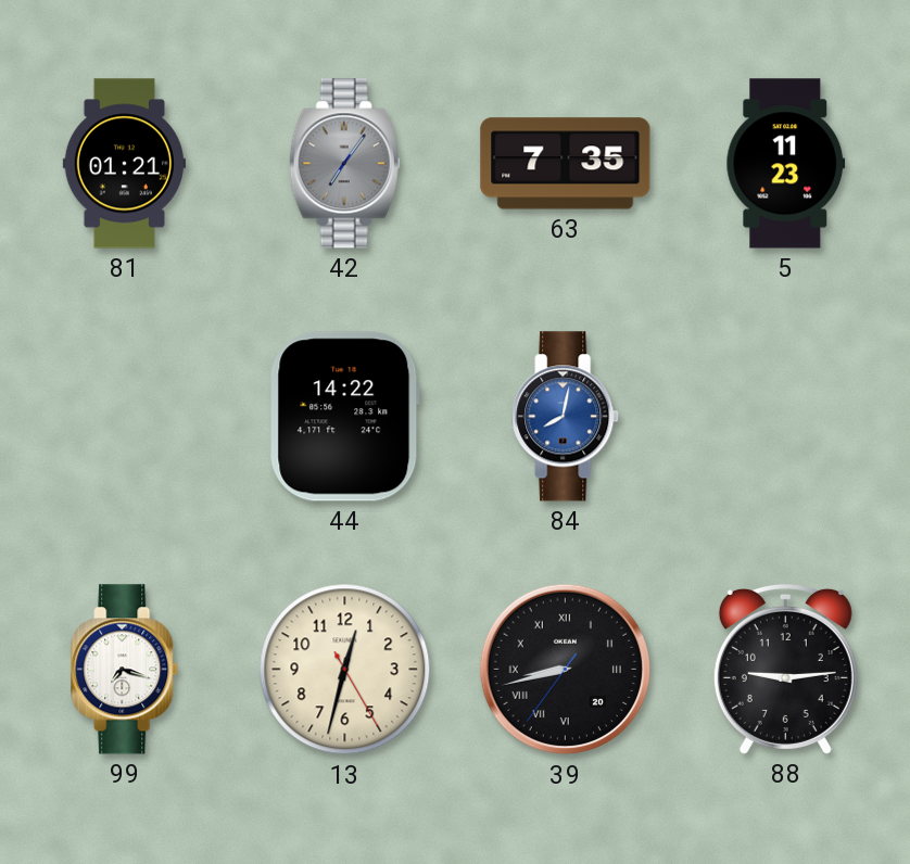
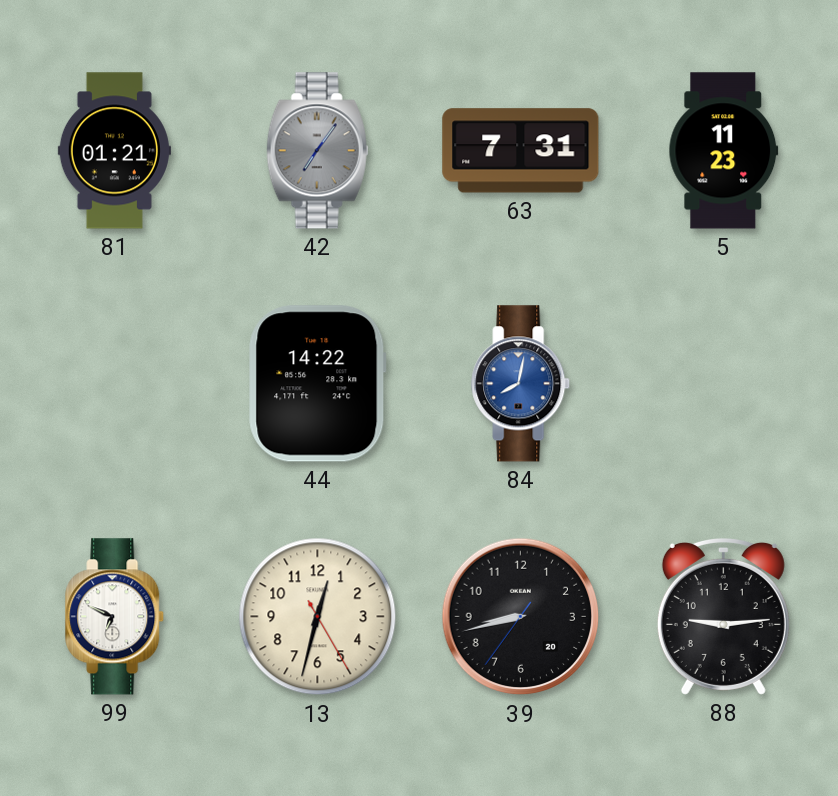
63: 7:35 -> 7:31
99: 7:18 -> 6:49
39 numerals: Roman -> Arabic
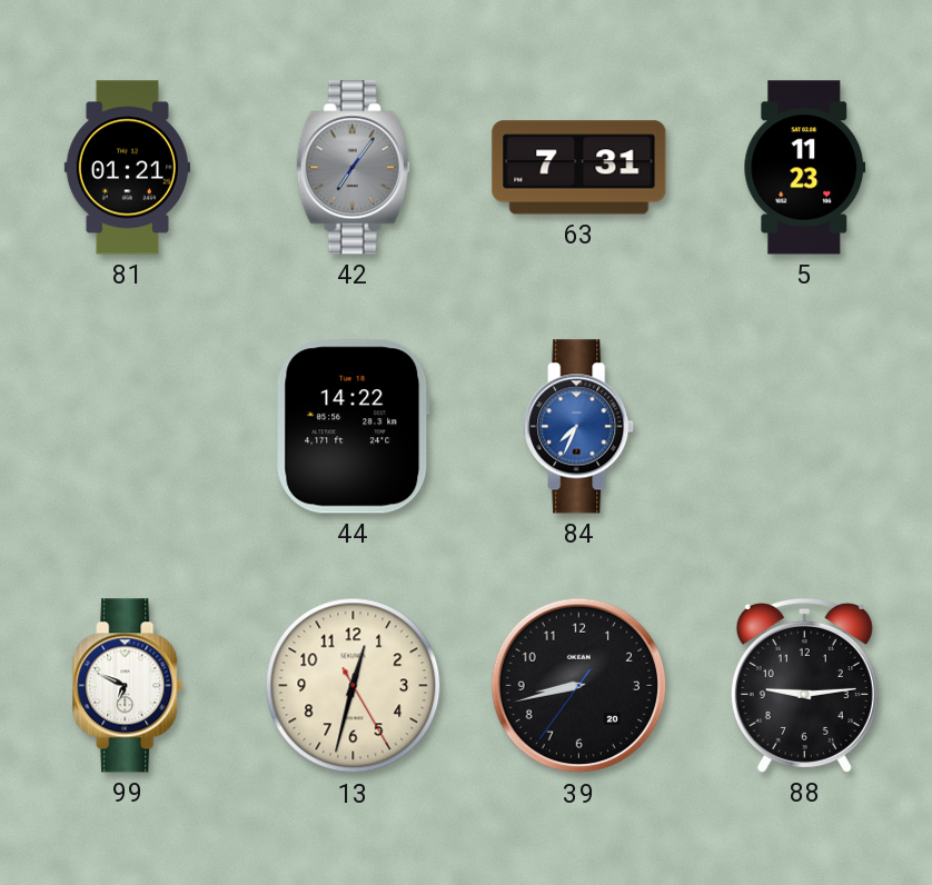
84: 8:02 -> 7:34
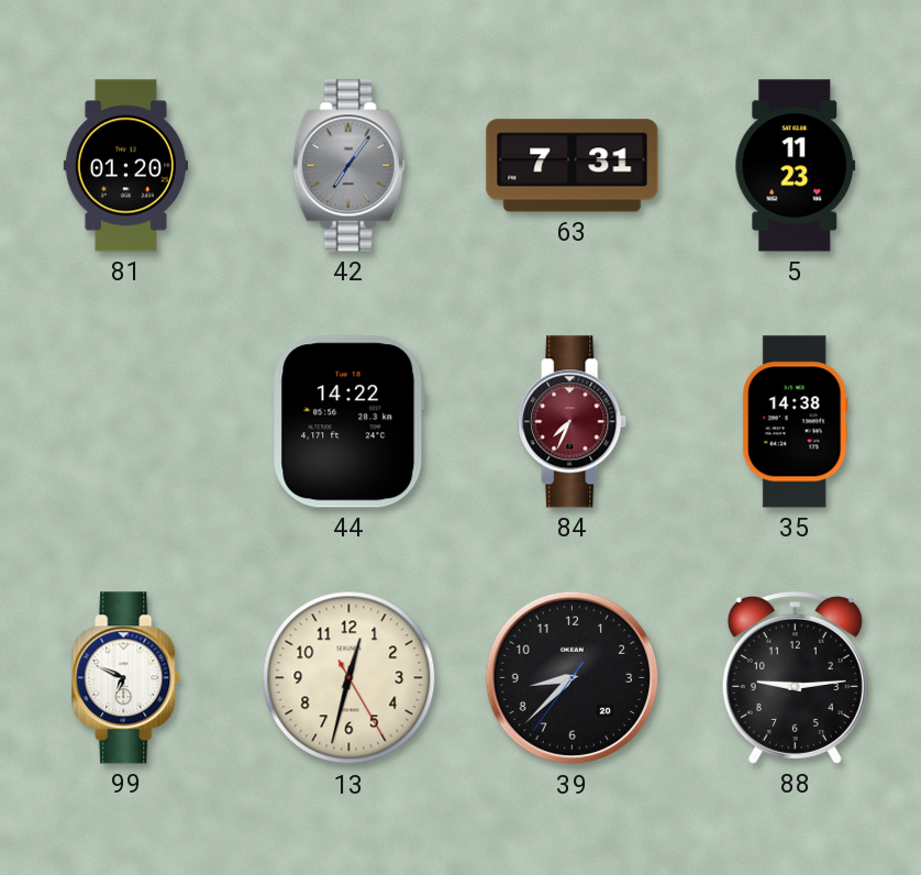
81: 01:21 -> 01:20
84 dial: blue -> burgundy
35: none -> 14:38
39: 8:42 -> 8:37
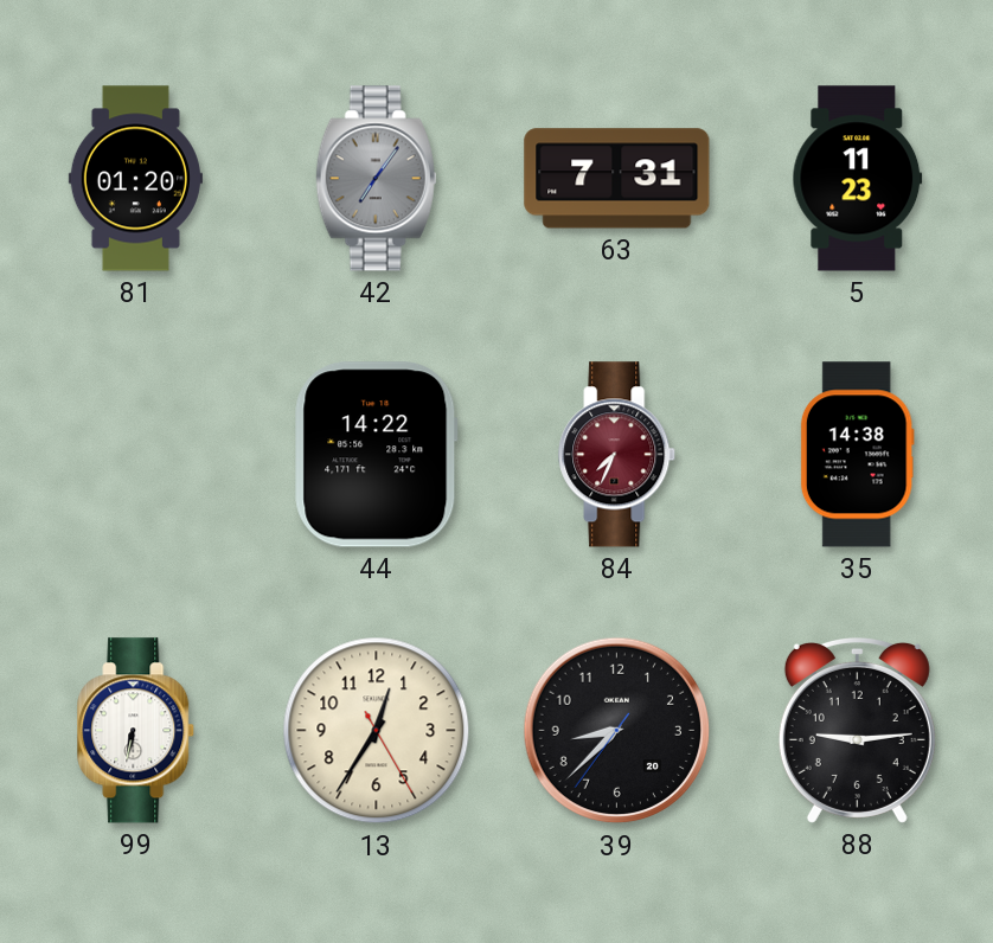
99: 6:49 -> 6:32
13: 12:32 -> 12:35
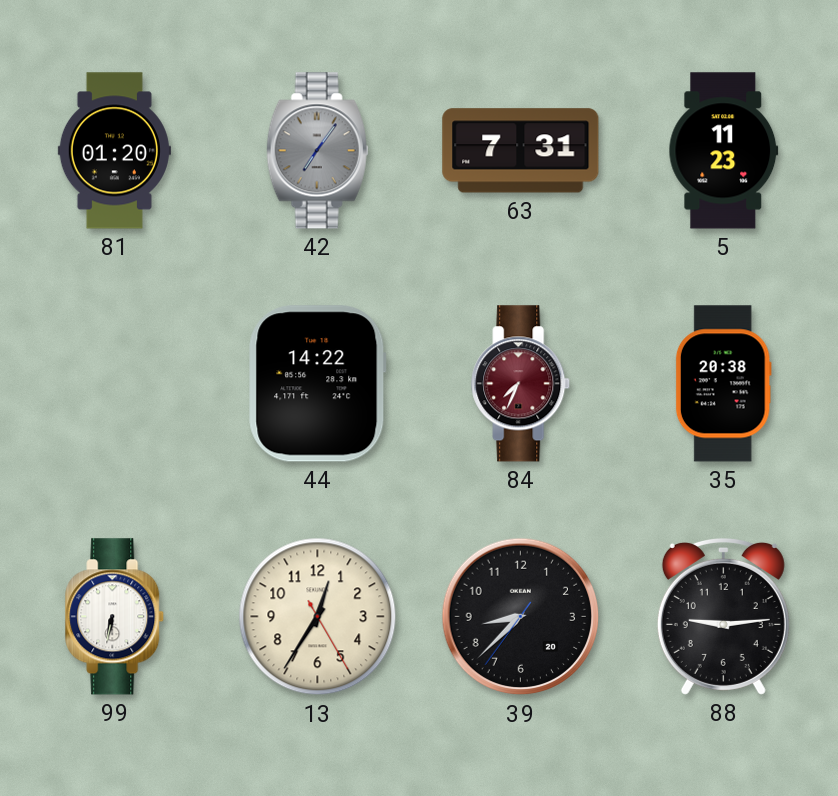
35: 14:38 -> 20:38
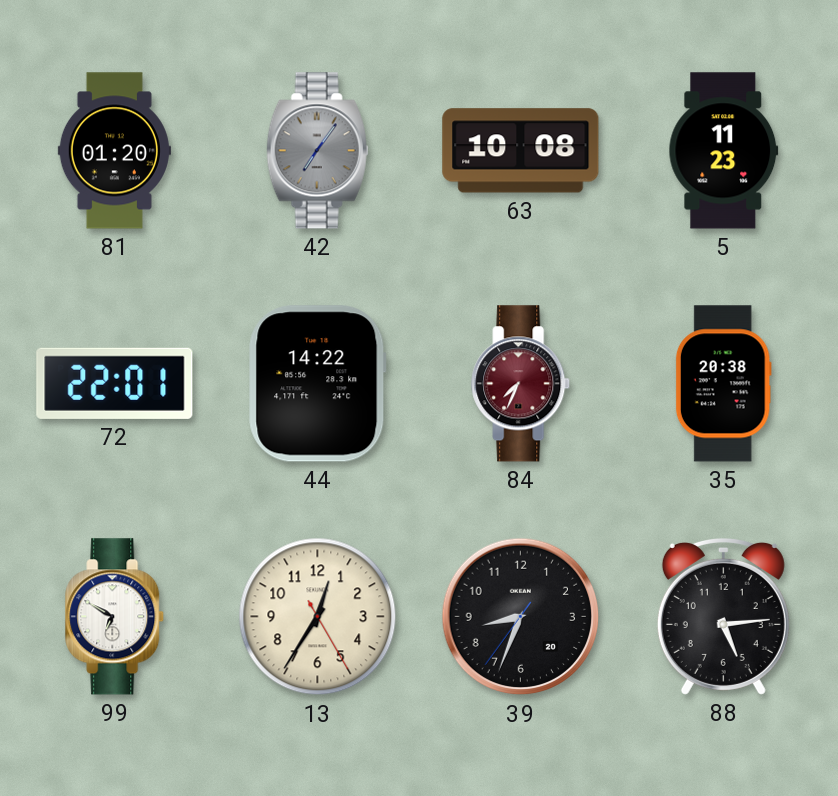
63: 7:31 -> 10:08
72: none -> 22:01
99: 6:32 -> 6:50
39: 8:37 -> 8:33
88: 9:14 -> 5:14
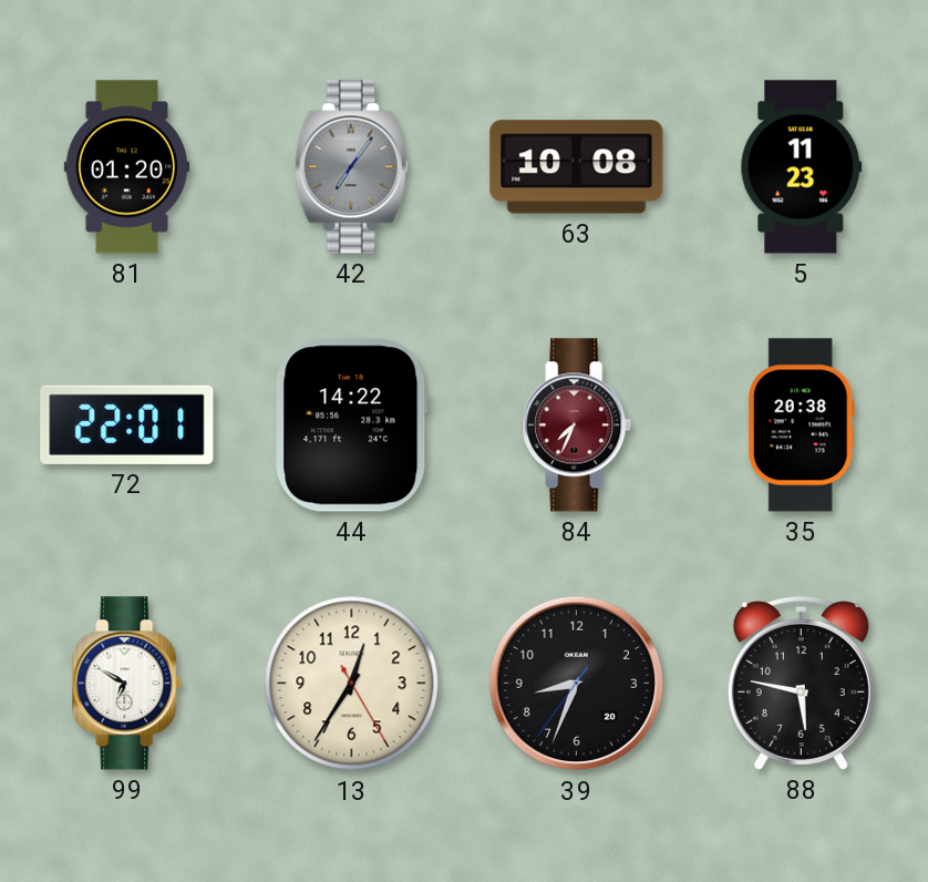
88: 5:14 -> 5:47
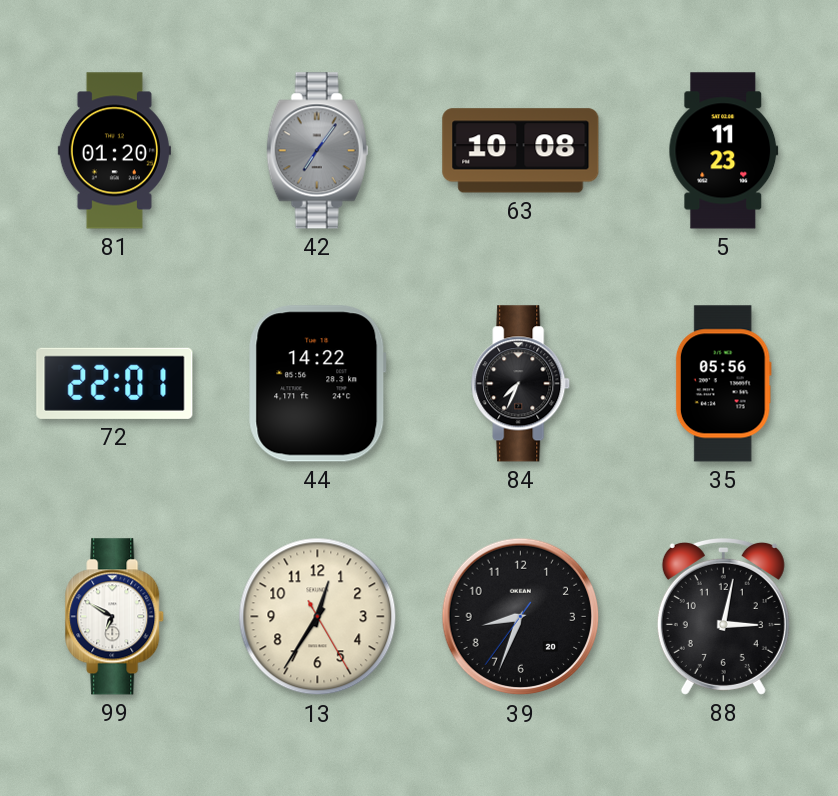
84 dial: burgundy -> black
35: 20:38 -> 05:56
88: 5:47 -> 3:02
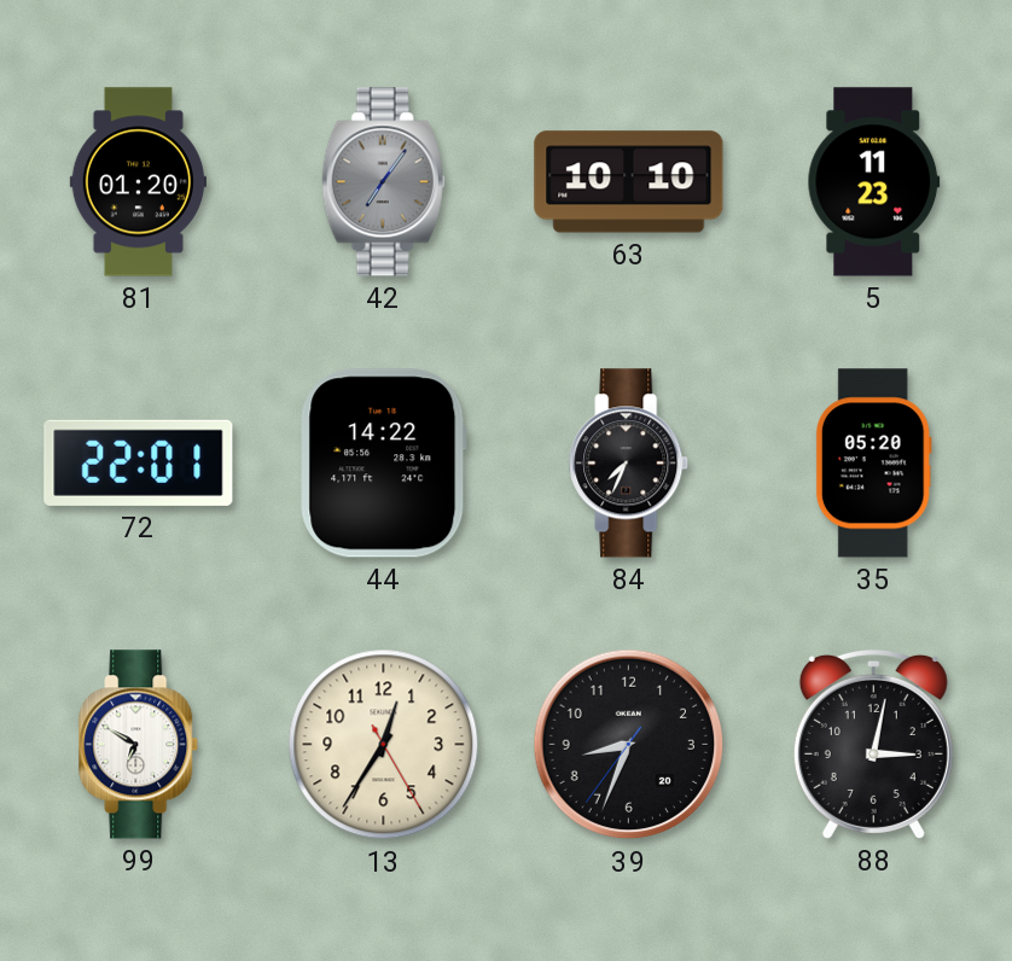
63: 10:08 -> 10:10
35: 05:56 -> 05:20
